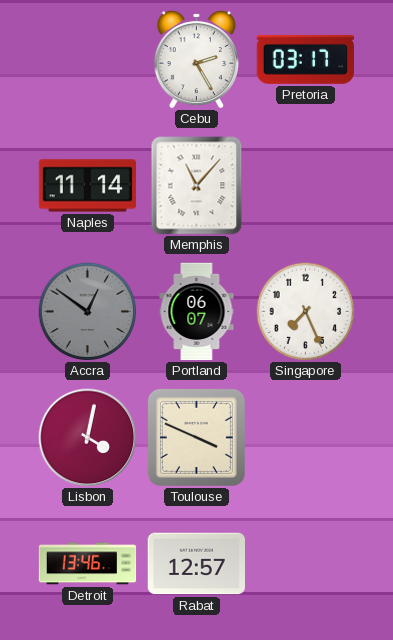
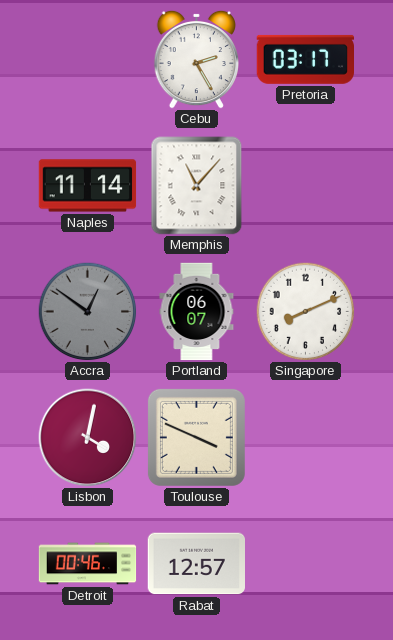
Singapore: 7:26 -> 8:11
Detroit: 13:46 -> 00:46
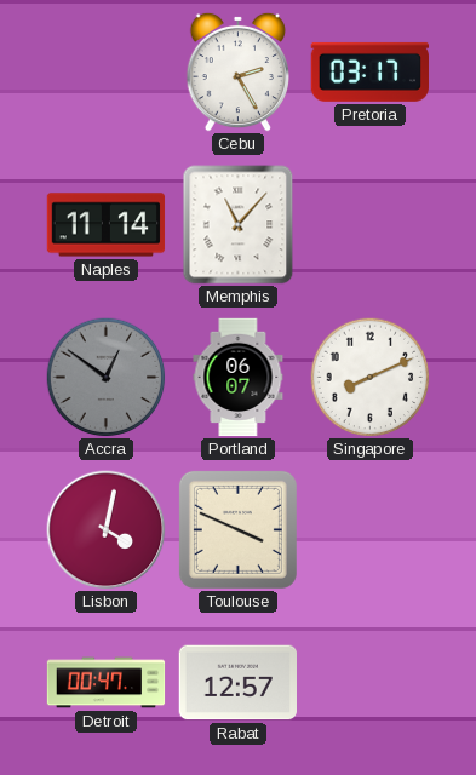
Detroit: 00:46 -> 00:47
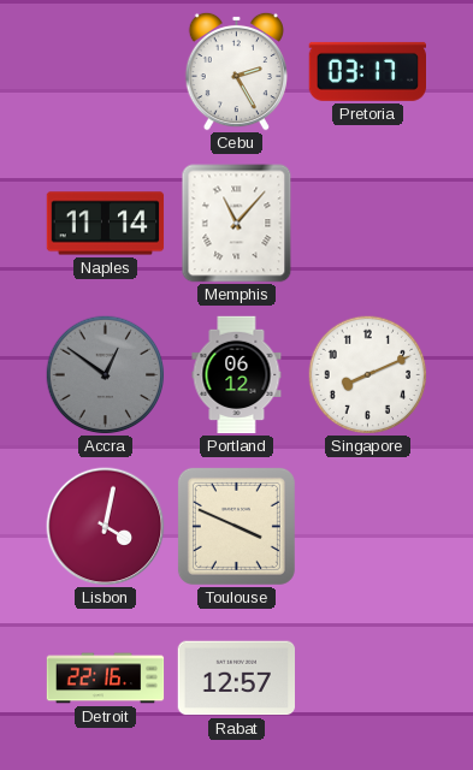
Portland: 06:07 -> 06:12
Detroit: 00:47 -> 22:16
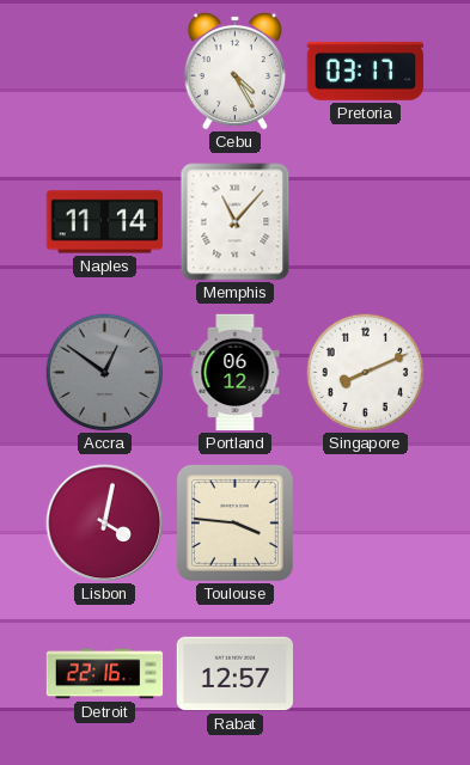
Cebu: 2:25 -> 4:25
Toulouse: 3:49 -> 3:46
